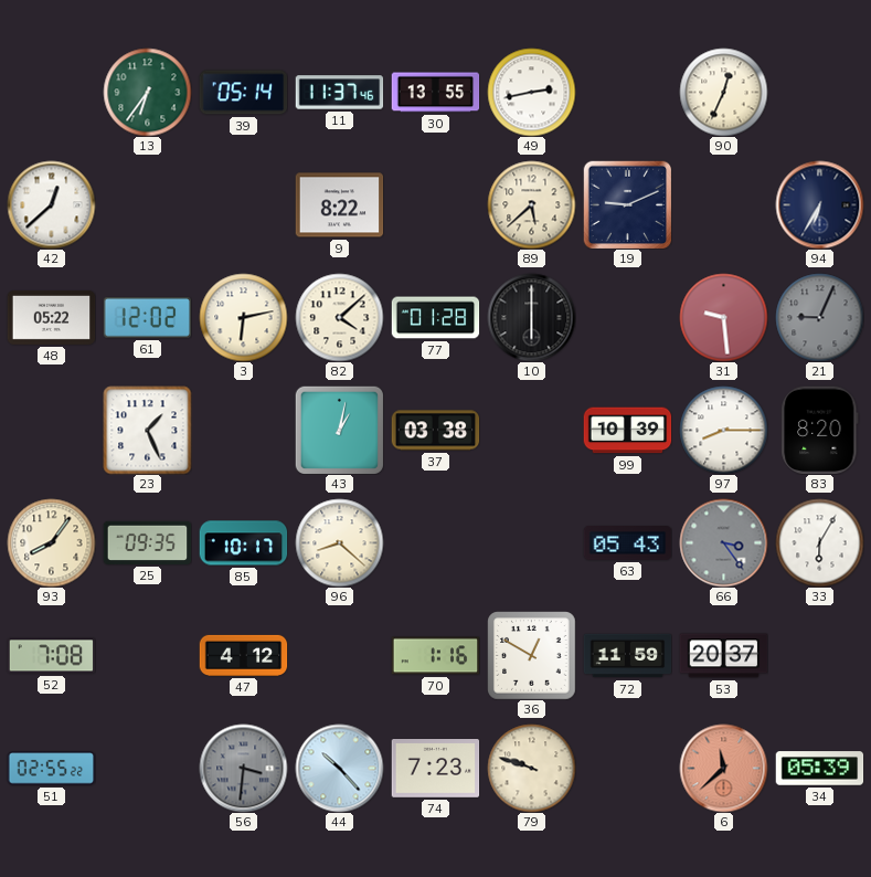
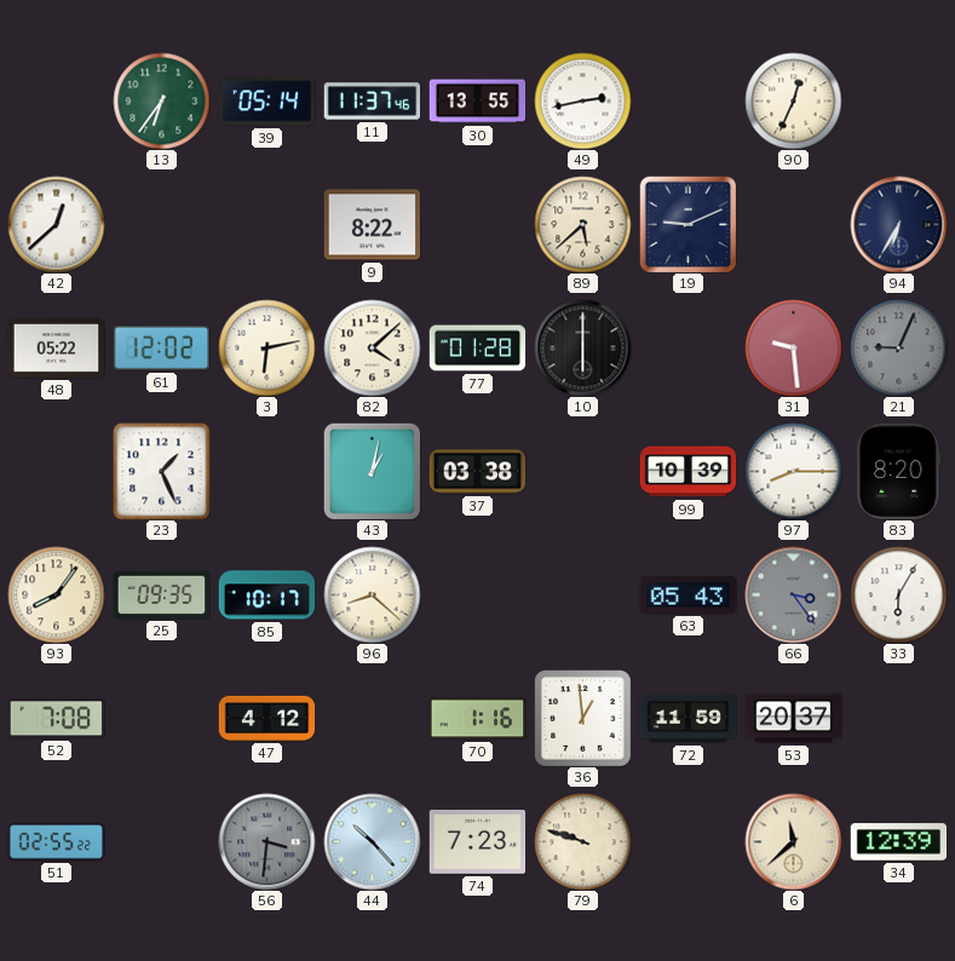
36: 12:50 -> 12:59
6 dial: salmon -> cream
34: 05:39 -> 12:39
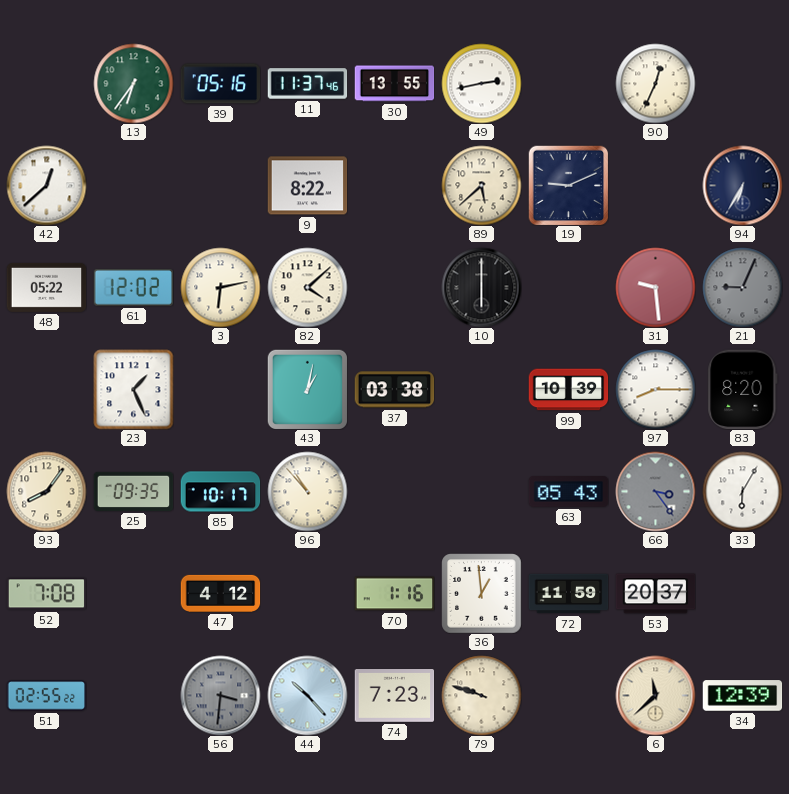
39: 05:14 -> 05:16
77: 01:28 -> none
96: 8:22 -> 10:53
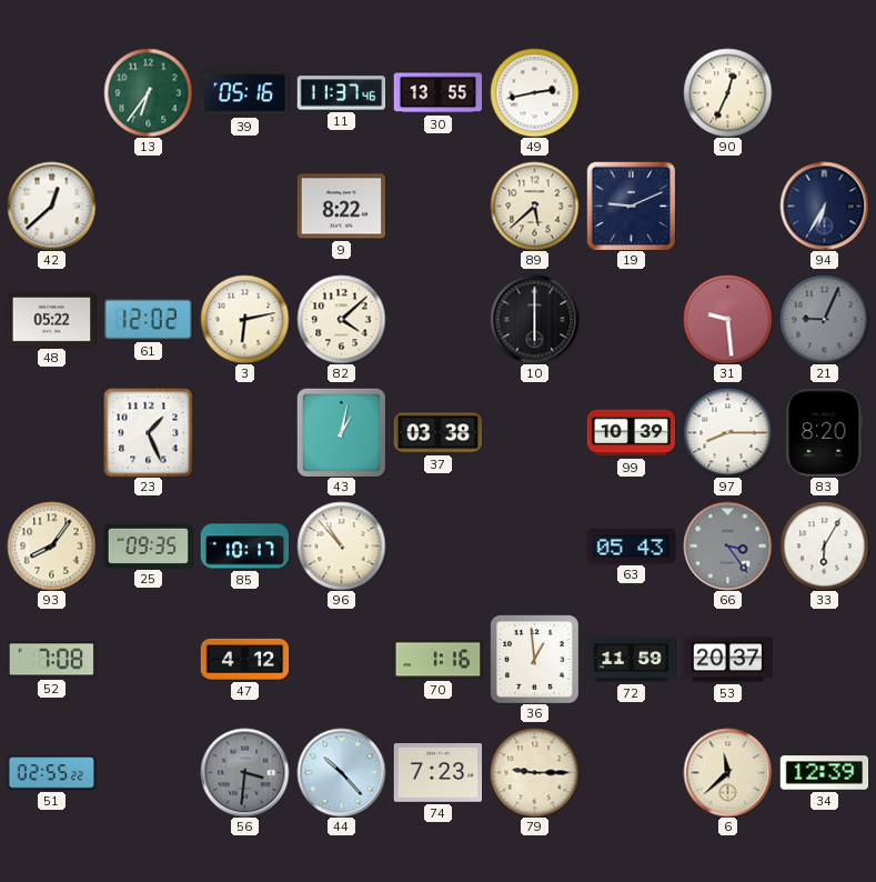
79: 9:48 -> 9:15
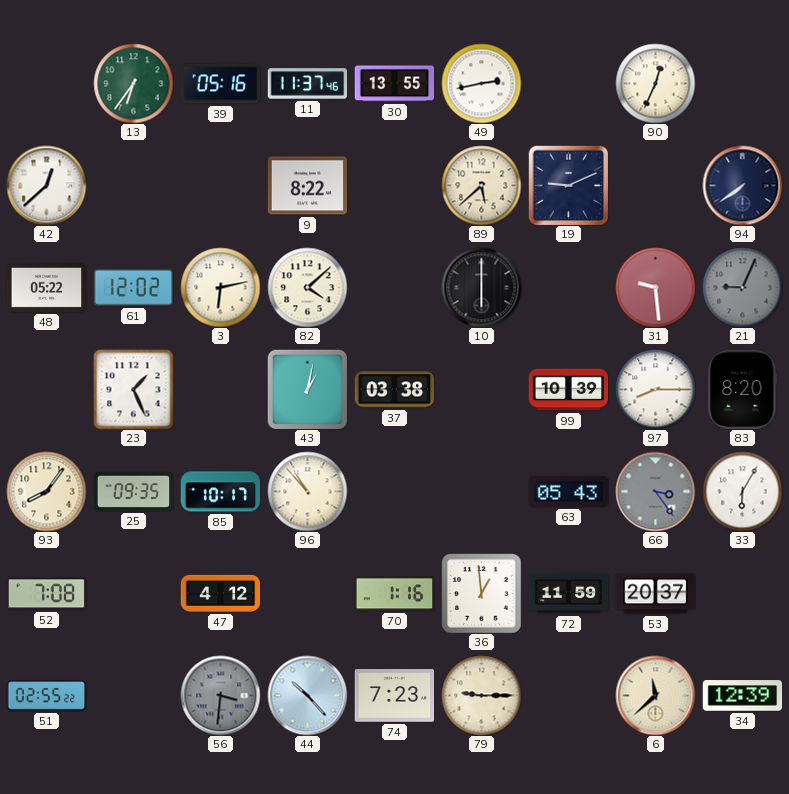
94: 6:35 -> 7:39
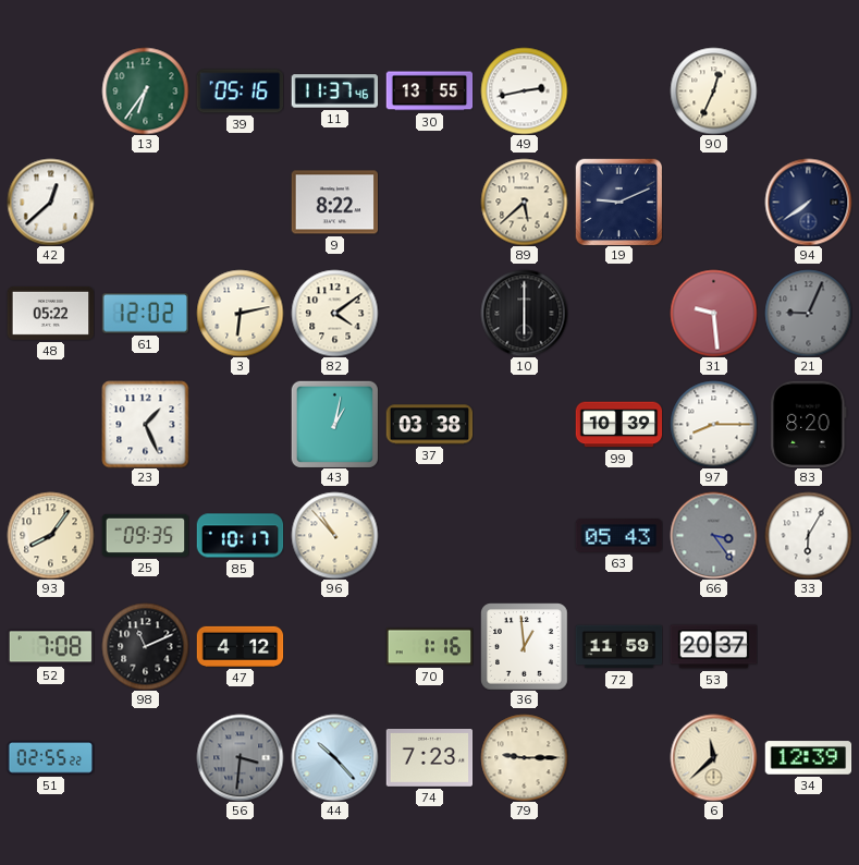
82: 4:08 -> 4:09
98: none -> 11:11
